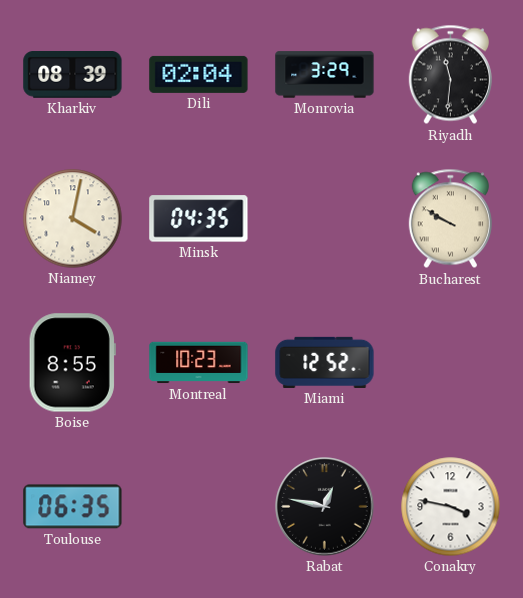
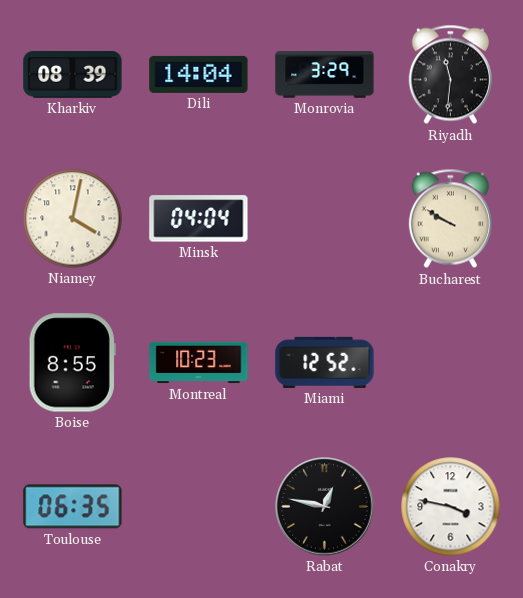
Dili: 02:04 -> 14:04
Minsk: 04:35 -> 04:04
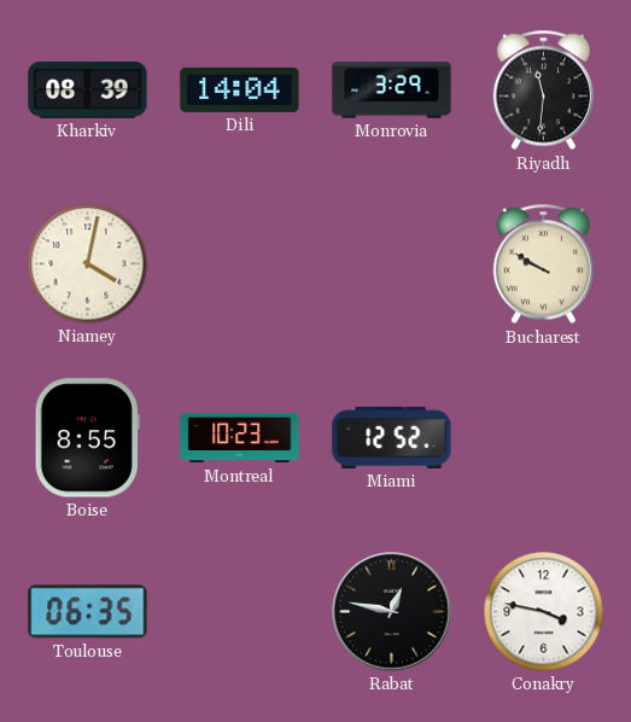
Minsk: 04:04 -> none
